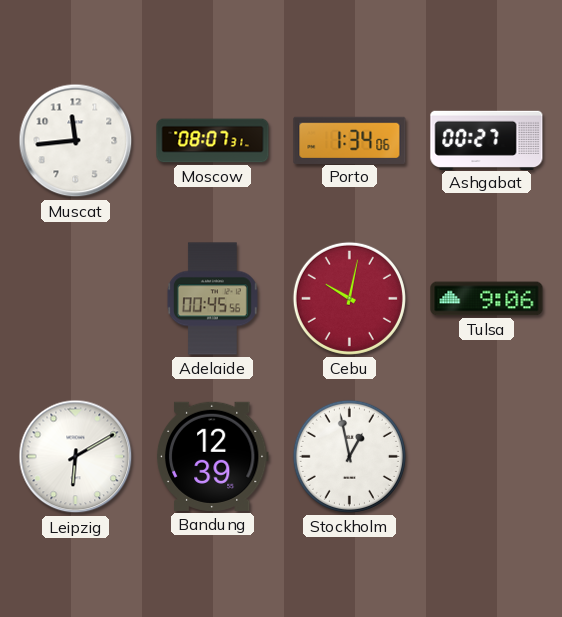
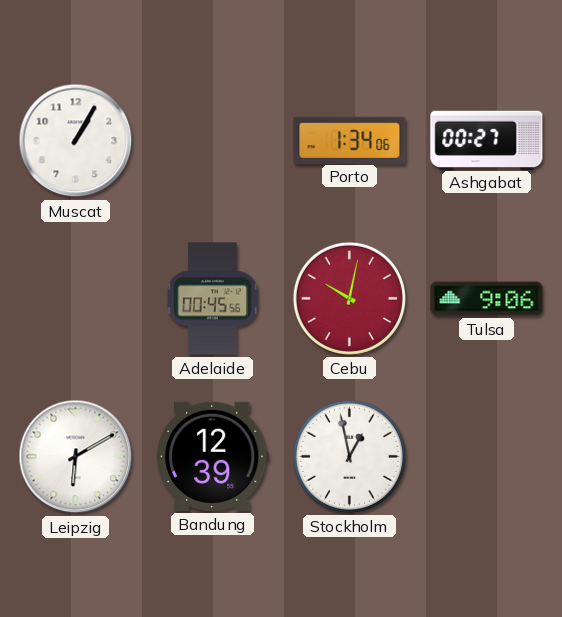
Muscat: 11:44 -> 1:05
Moscow: 08:07 -> none
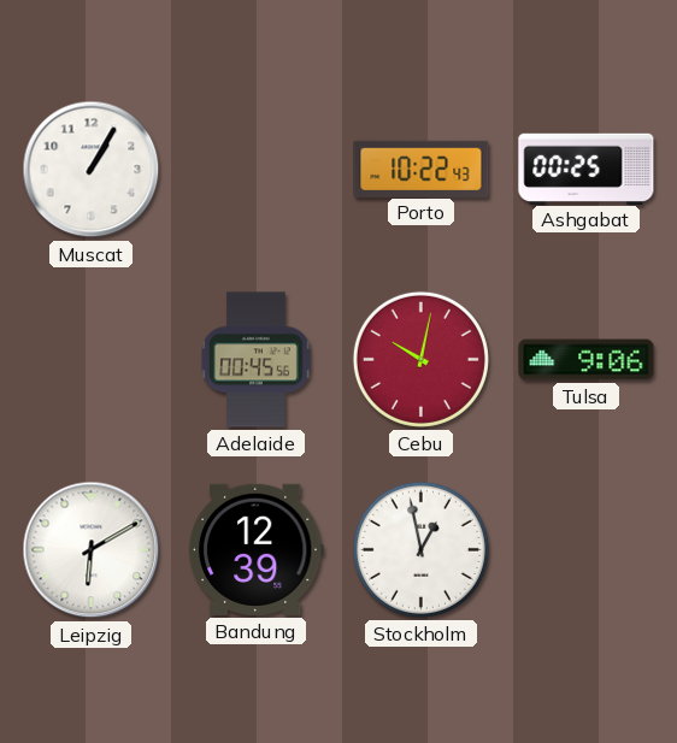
Porto: 1:34 -> 10:22
Ashgabat: 00:27 -> 00:25
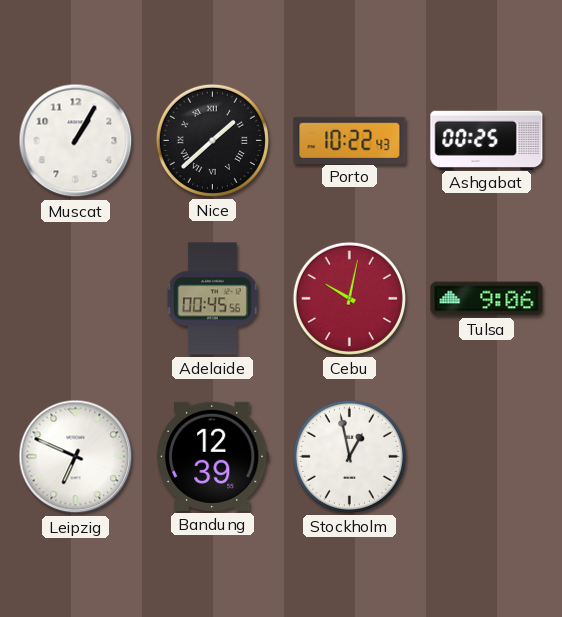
Nice: none -> 1:38
Leipzig: 6:10 -> 6:49
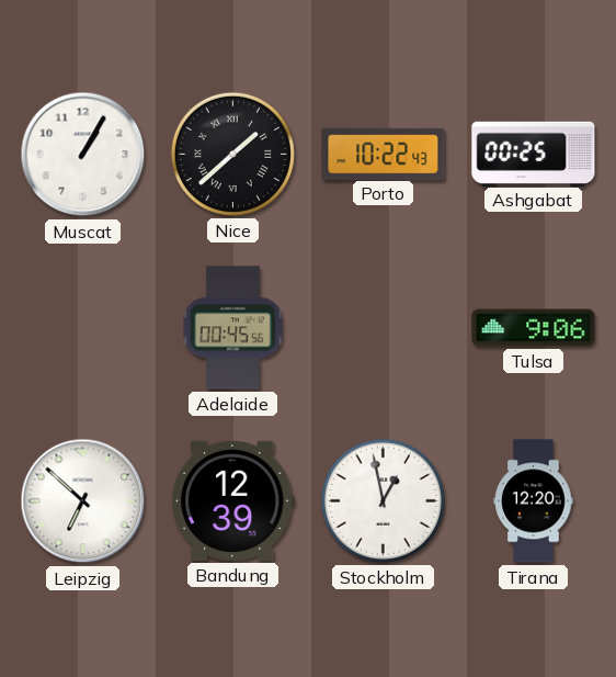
Cebu: 10:02 -> none
Leipzig: 6:49 -> 6:52
Tirana: none -> 12:20
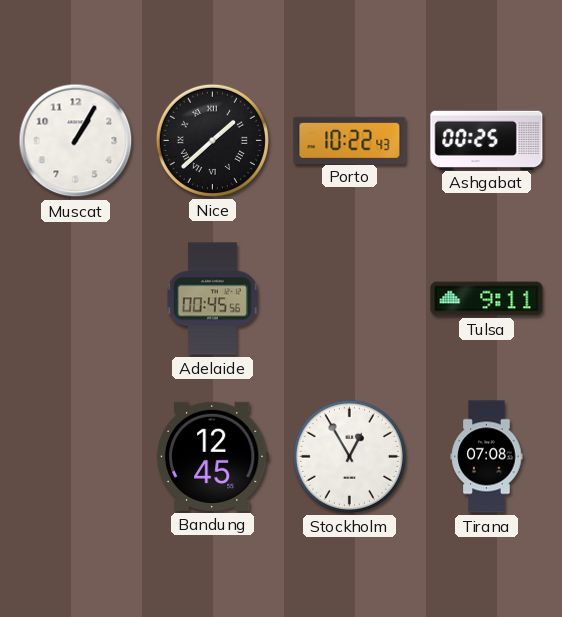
Tulsa: 9:06 -> 9:11
Leipzig: 6:52 -> none
Bandung: 12:39 -> 12:45
Stockholm: 12:58 -> 12:55
Tirana: 12:20 -> 07:08
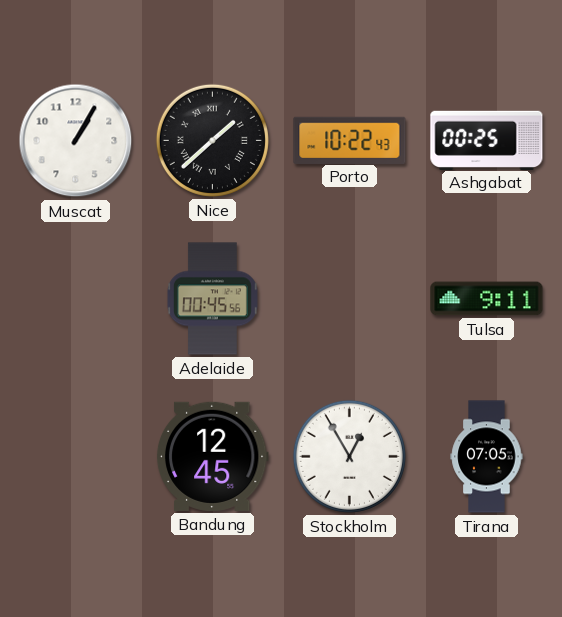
Tirana: 07:08 -> 07:05
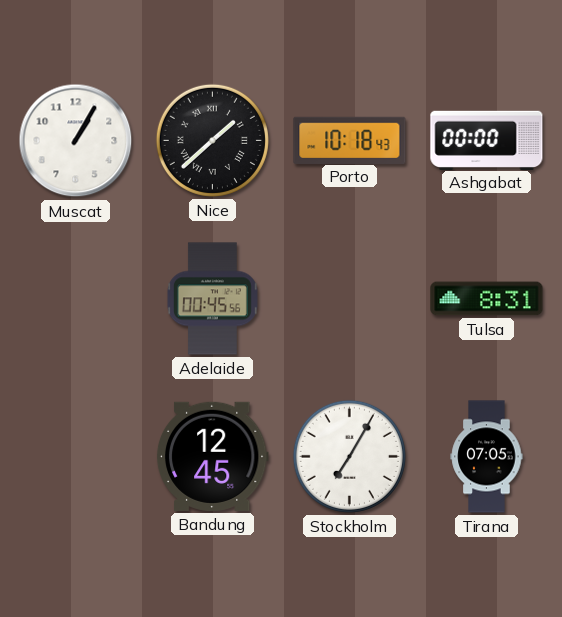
Porto: 10:22 -> 10:18
Ashgabat: 00:25 -> 00:00
Tulsa: 9:11 -> 8:31
Stockholm: 12:55 -> 7:05
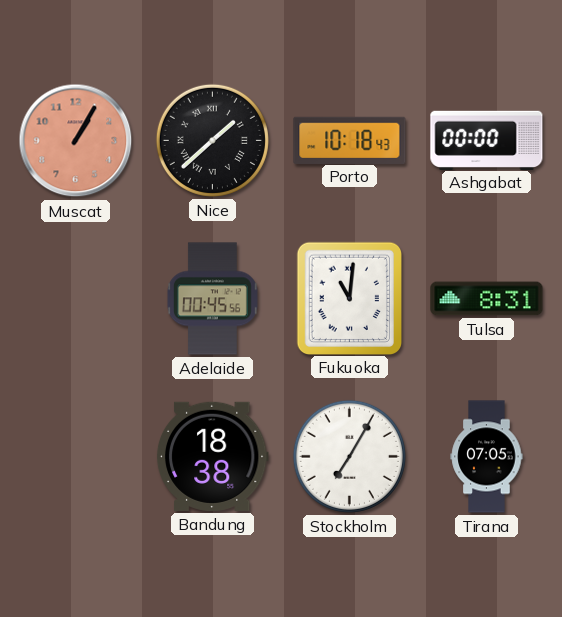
Muscat dial: white -> salmon
Fukuoka: none -> 11:01
Bandung: 12:45 -> 18:38
